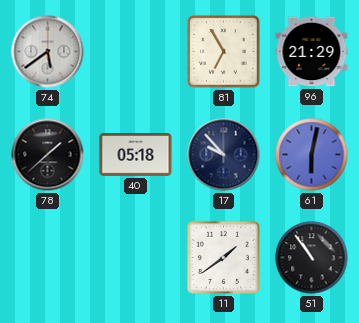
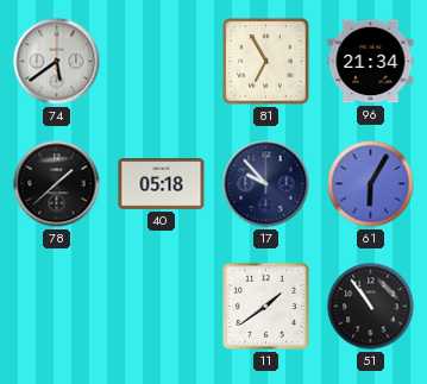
96: 21:29 -> 21:34
61: 6:02 -> 6:05
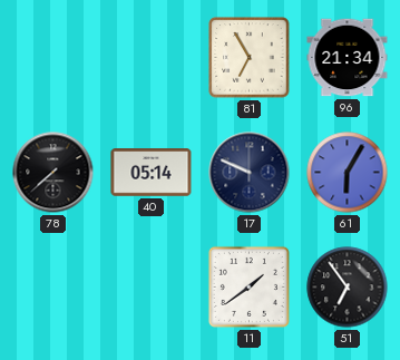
74: 5:39 -> none
78: 1:38 -> 7:38
40: 05:18 -> 05:14
17: 9:53 -> 9:49
51: 10:54 -> 6:54
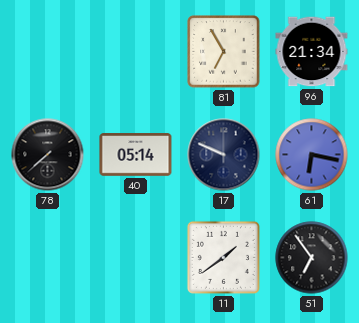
61: 6:05 -> 6:17
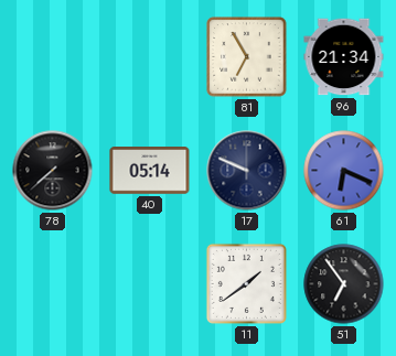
61: 6:17 -> 6:19
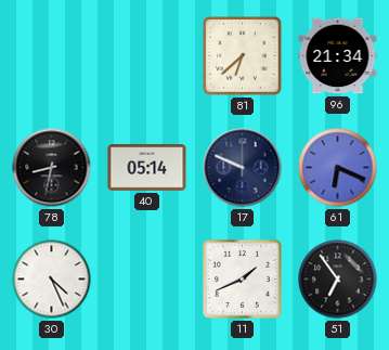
81: 6:55 -> 6:38
78: 7:38 -> 8:32
30: none -> 4:26
11: 1:39 -> 1:41
